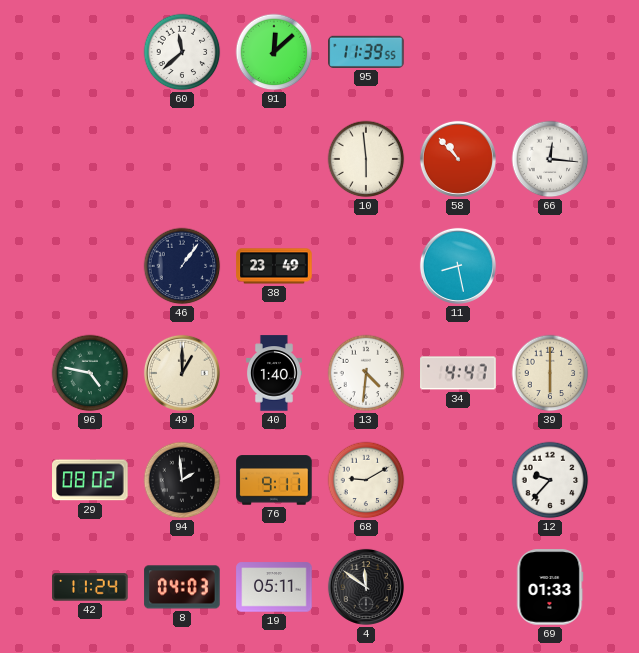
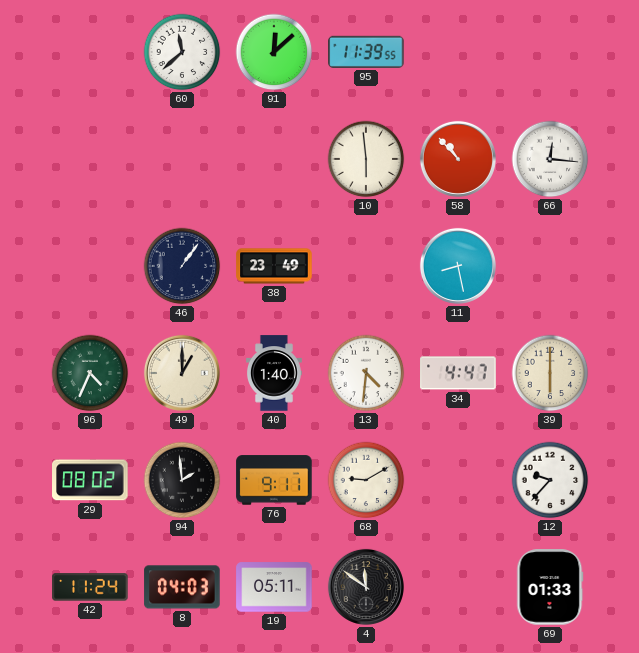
96: 4:47 -> 4:34
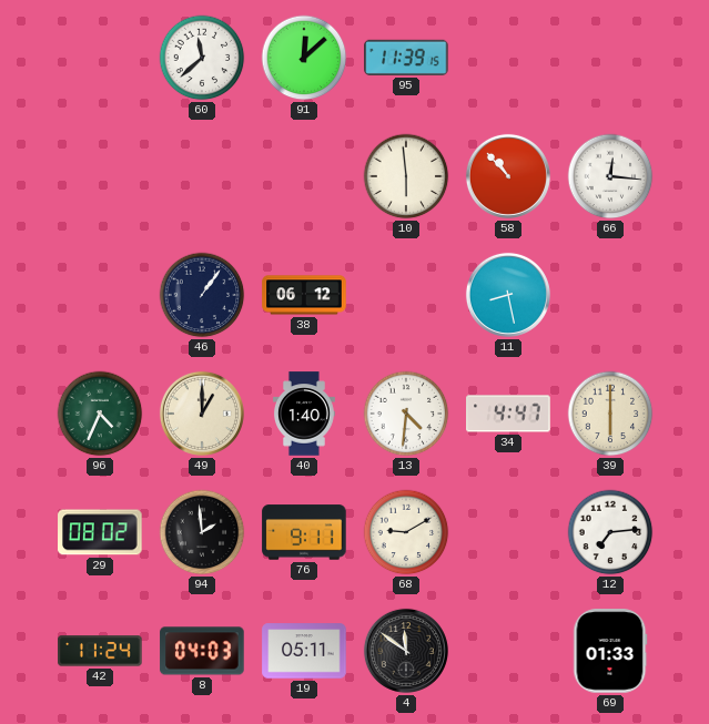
95: 11:39:55 -> 11:39:15
38: 23:49 -> 06:12
12: 9:37 -> 7:14
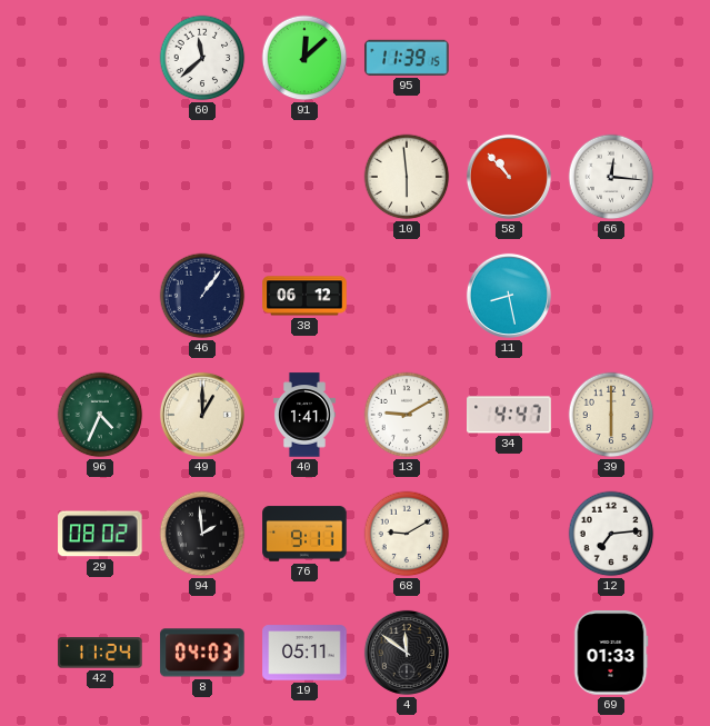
40: 1:40 -> 1:41
13: 4:31 -> 9:10
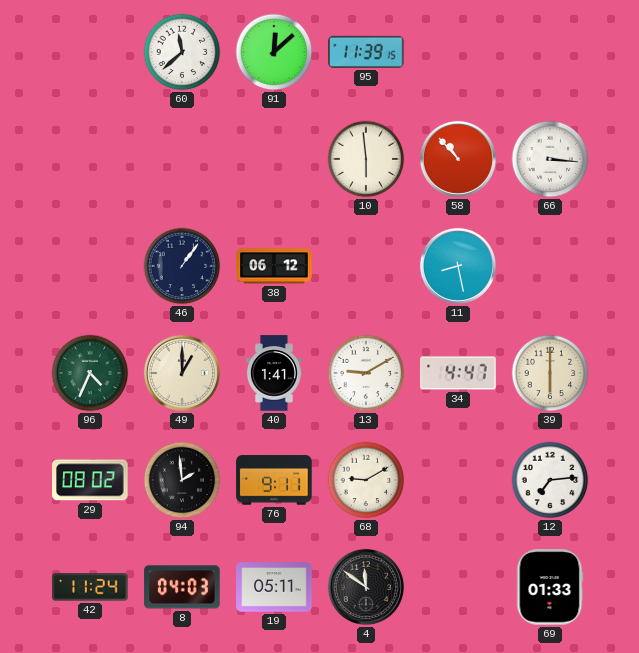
66: 12:16 -> 3:16
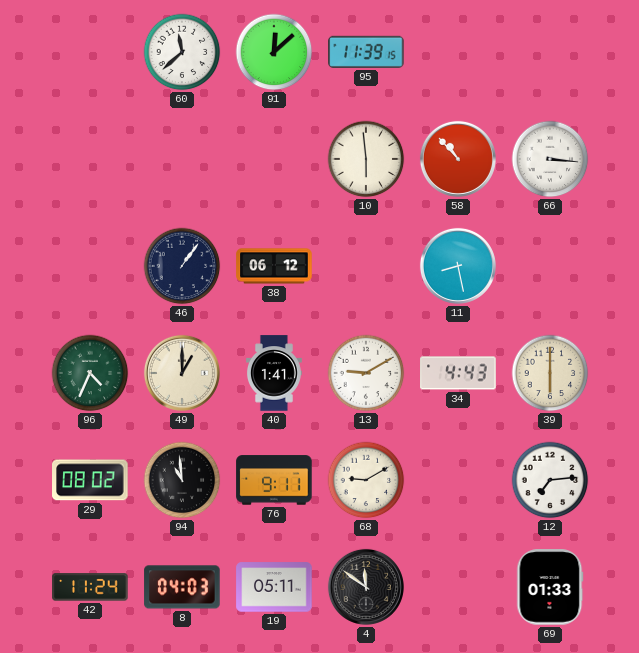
34: 4:47 -> 4:43
94: 1:59 -> 10:59
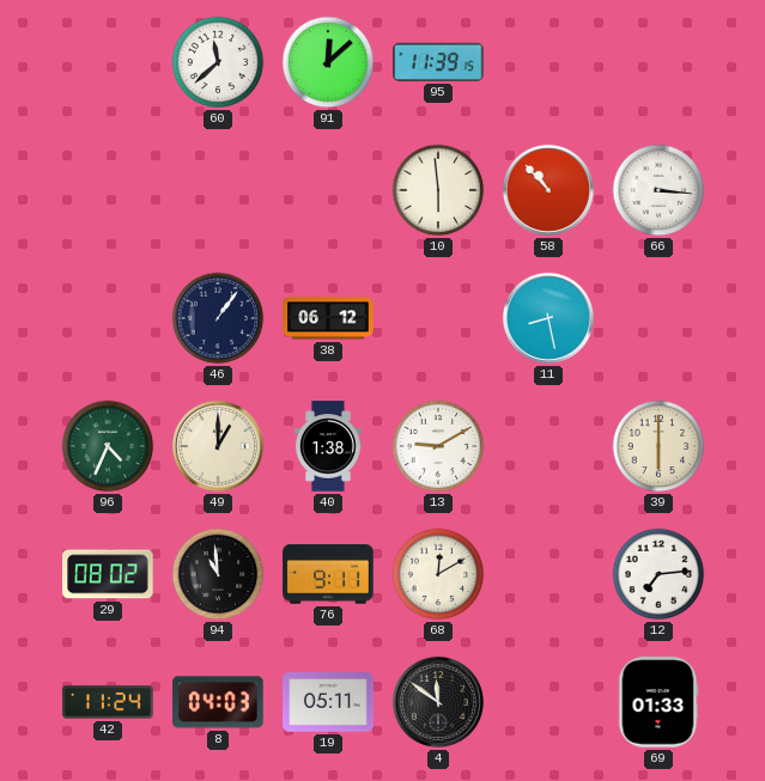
40: 1:41 -> 1:38
34: 4:43 -> none
68: 9:10 -> 12:10
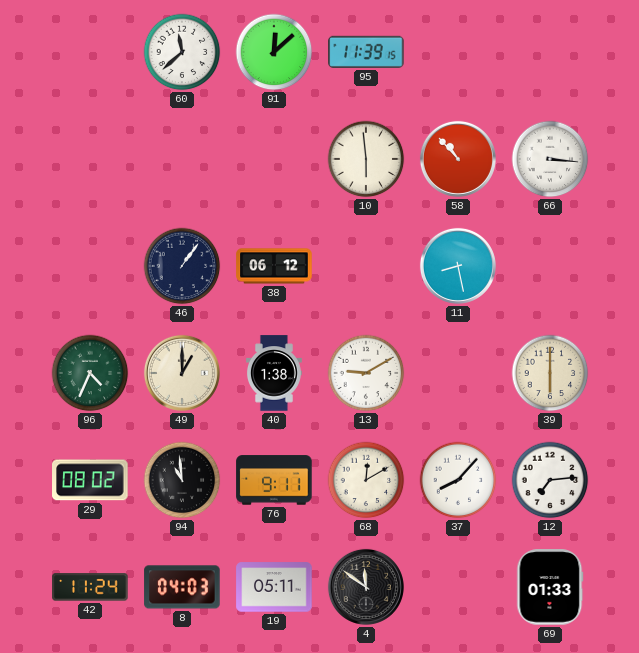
37: none -> 8:07
